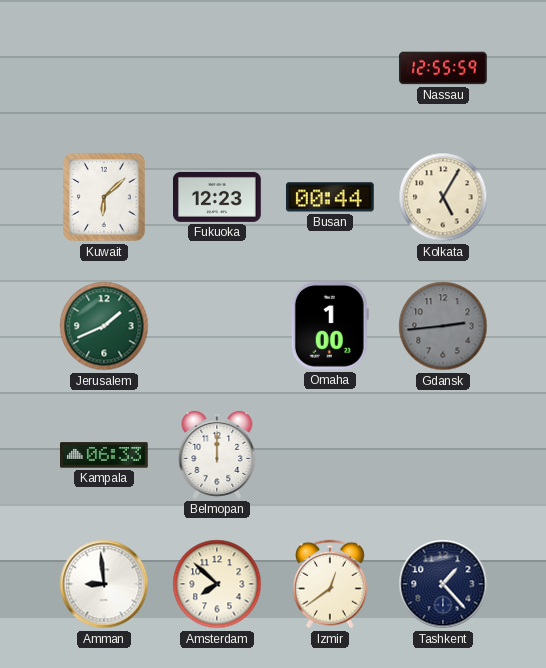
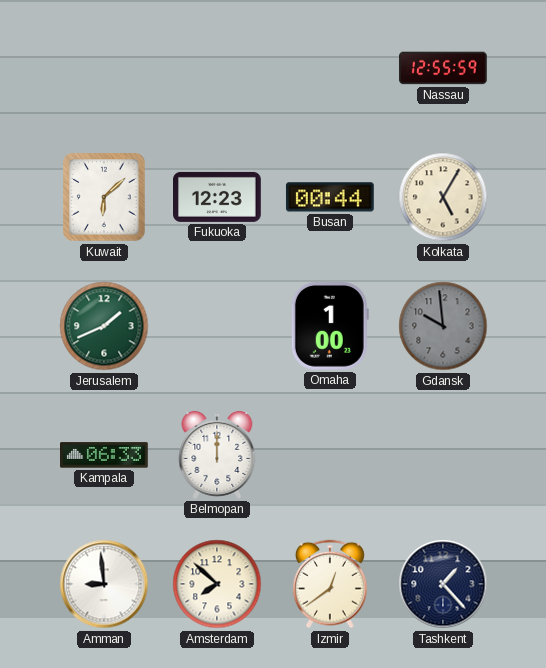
Gdansk: 2:44 -> 9:59
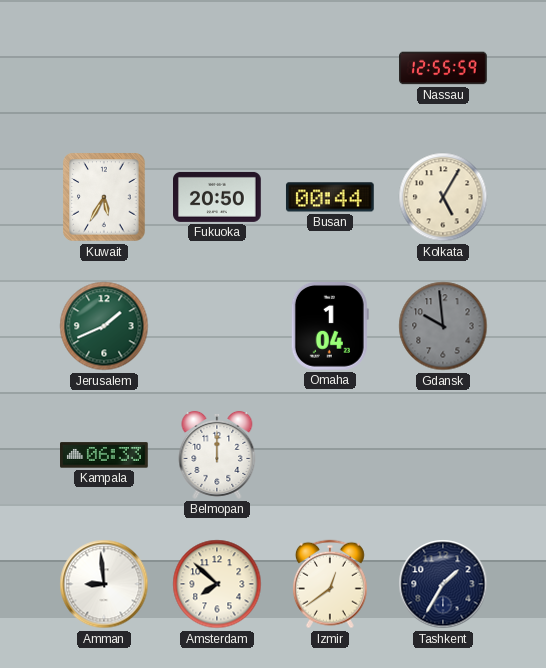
Kuwait: 6:08 -> 5:35
Fukuoka: 12:23 -> 20:50
Omaha: 1:00 -> 1:04
Tashkent: 1:23 -> 1:35
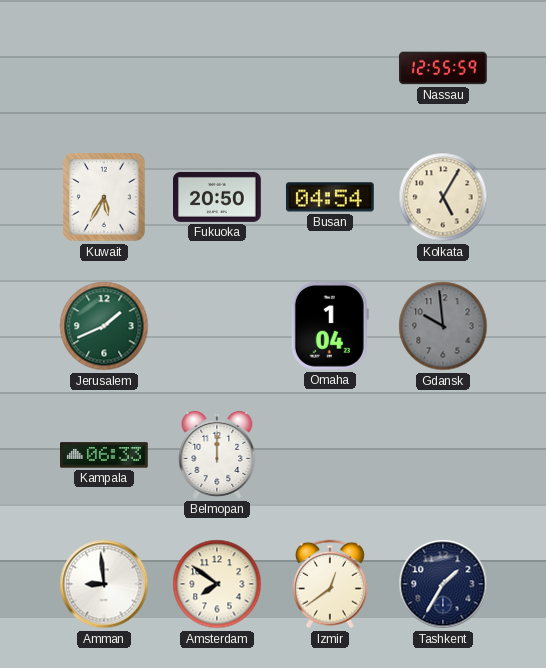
Busan: 00:44 -> 04:54
Amsterdam: 7:52 -> 7:51
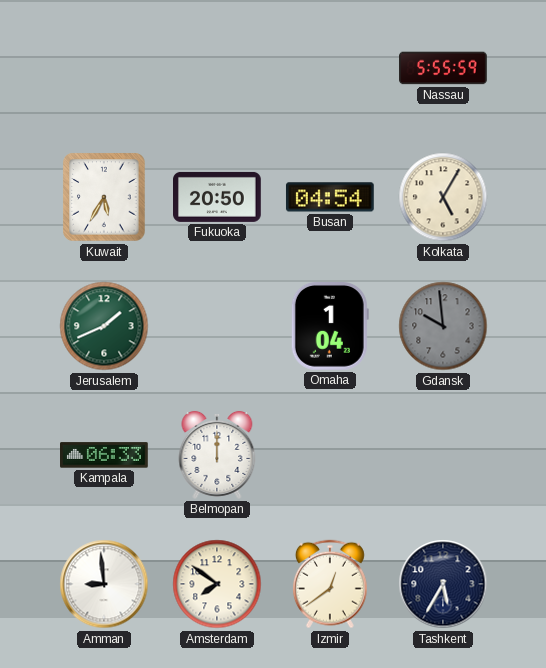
Nassau: 12:55 -> 5:55
Tashkent: 1:35 -> 5:35
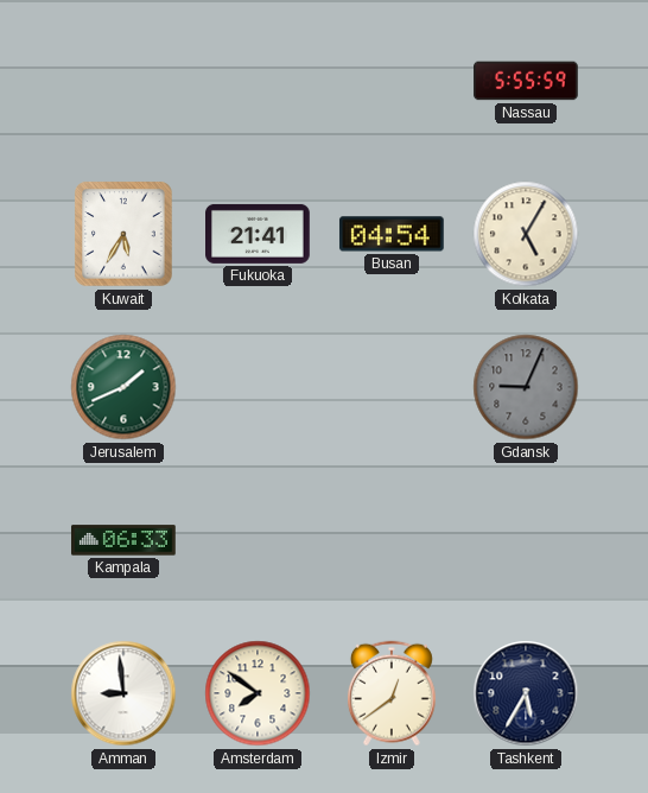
Fukuoka: 20:50 -> 21:41
Omaha: 1:04 -> none
Gdansk: 9:59 -> 9:04
Belmopan: 12:00 -> none
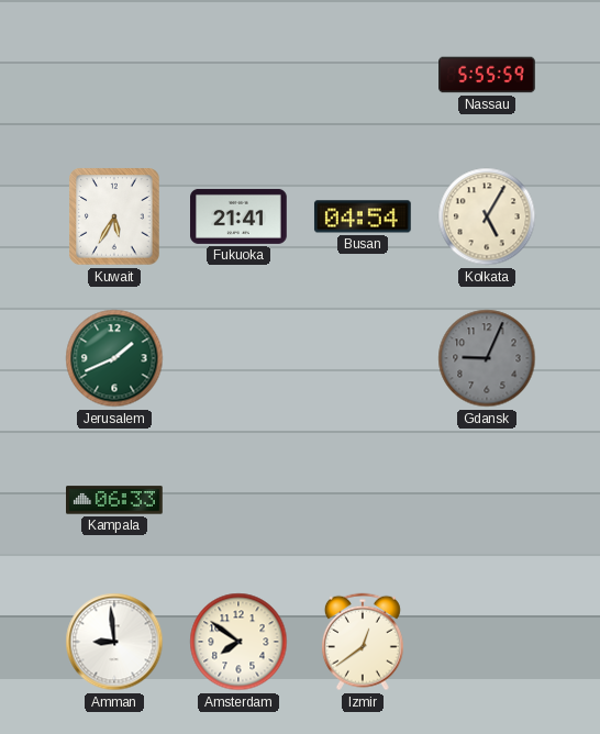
Tashkent: 5:35 -> none
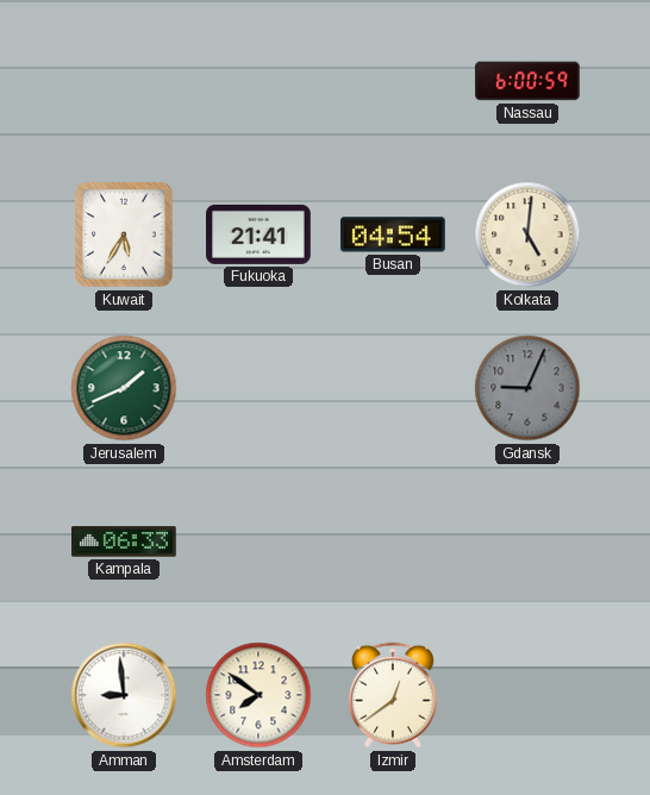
Nassau: 5:55 -> 6:00
Kolkata: 5:05 -> 5:01
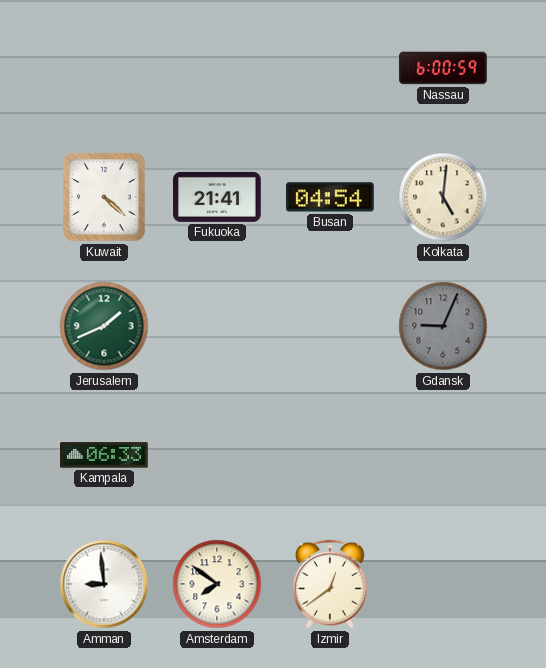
Kuwait: 5:35 -> 4:22
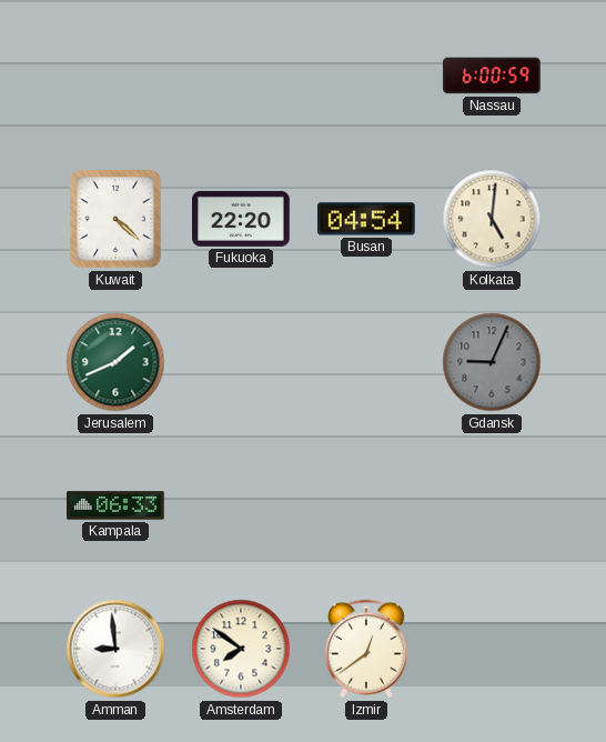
Fukuoka: 21:41 -> 22:20
